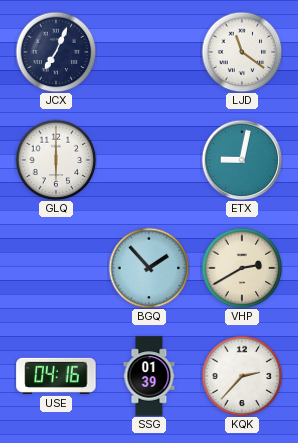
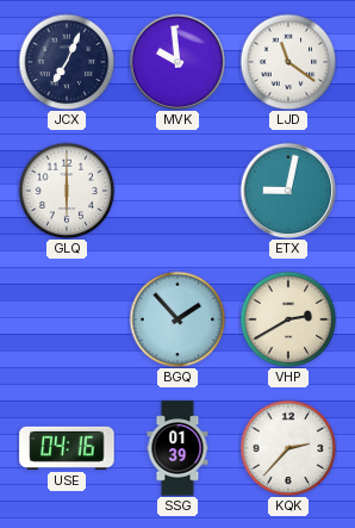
MVK: none -> 9:59
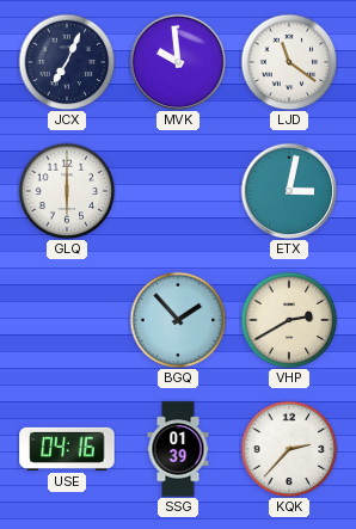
ETX: 9:02 -> 3:02
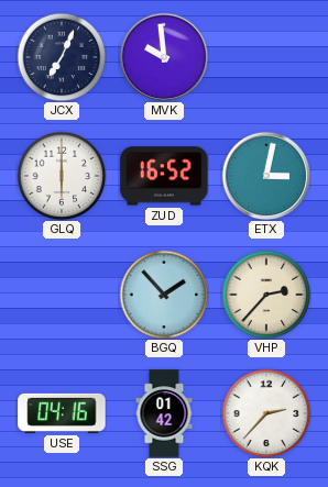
LJD: 11:21 -> none
ZUD: none -> 16:52
VHP: 2:40 -> 2:37
SSG: 01:39 -> 01:42
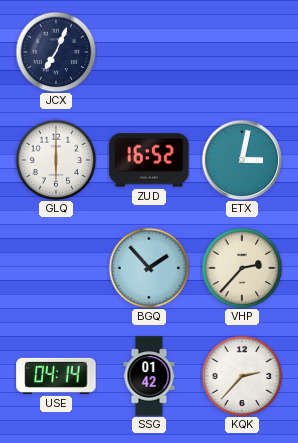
MVK: 9:59 -> none
USE: 04:16 -> 04:14
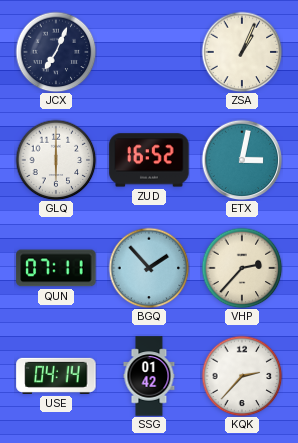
ZSA: none -> 1:04
QUN: none -> 07:11
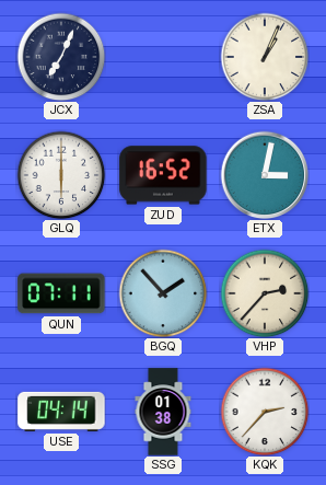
SSG: 01:42 -> 01:38
